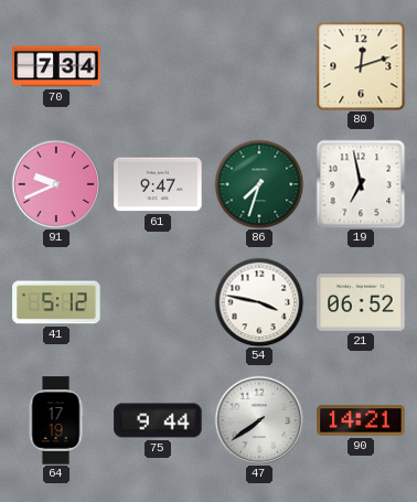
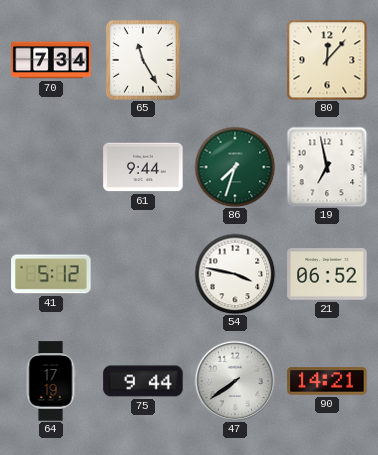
65: none -> 11:25
80: 12:12 -> 12:07
91: 9:41 -> none
61: 9:47 -> 9:44
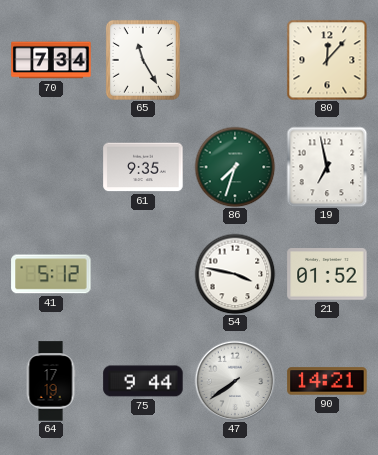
61: 9:44 -> 9:35
21: 06:52 -> 01:52
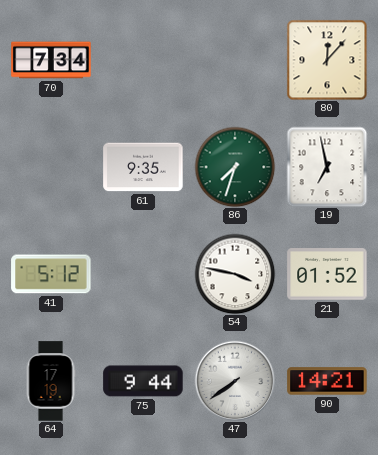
65: 11:25 -> none
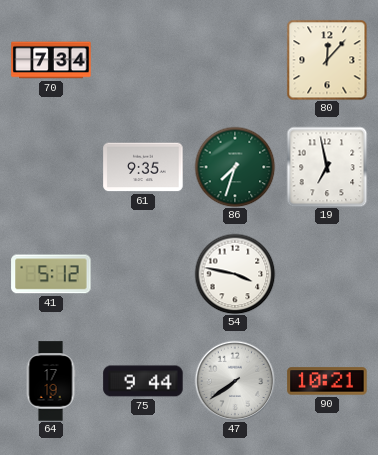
21: 01:52 -> none
90: 14:21 -> 10:21
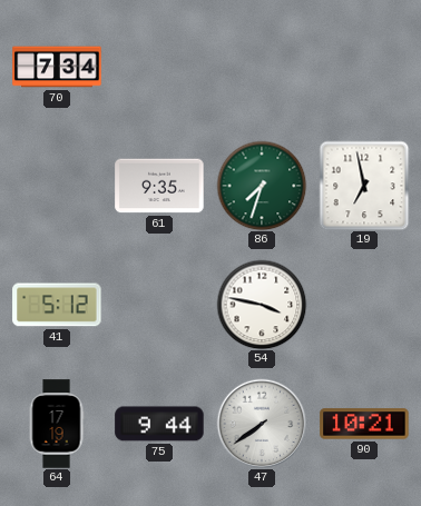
80: 12:07 -> none
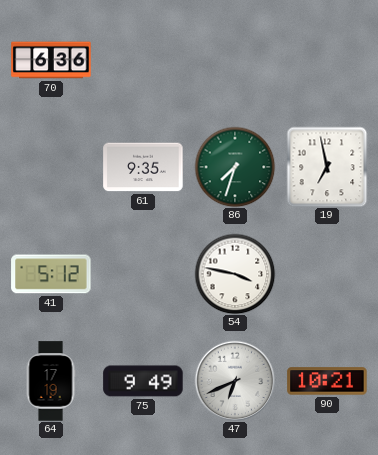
70: 7:34 -> 6:36
75: 9:44 -> 9:49
47: 7:39 -> 6:41
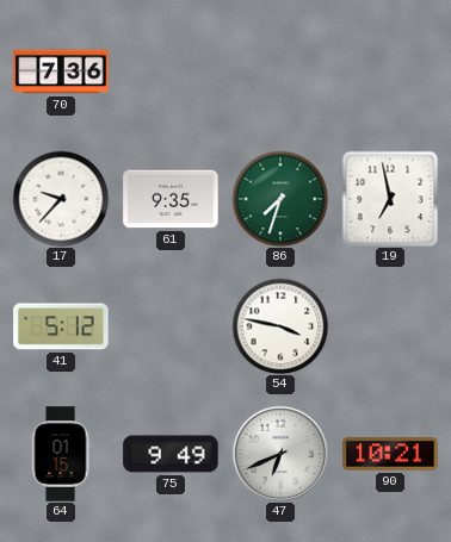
70: 6:36 -> 7:36
17: none -> 9:37
64: 17:19 -> 01:15
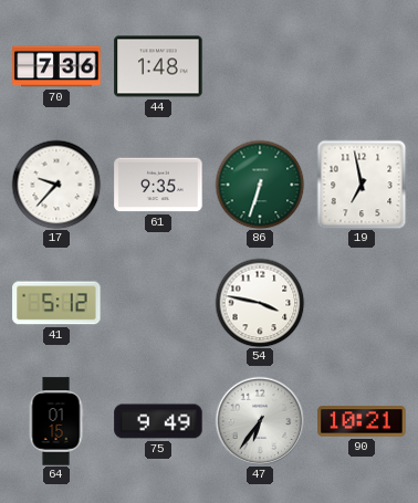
44: none -> 1:48
86: 7:33 -> 6:33
47: 6:41 -> 6:36
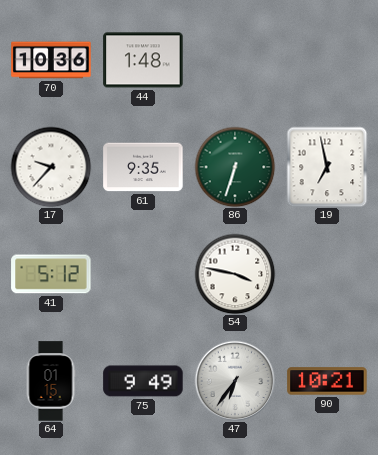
70: 7:36 -> 10:36
